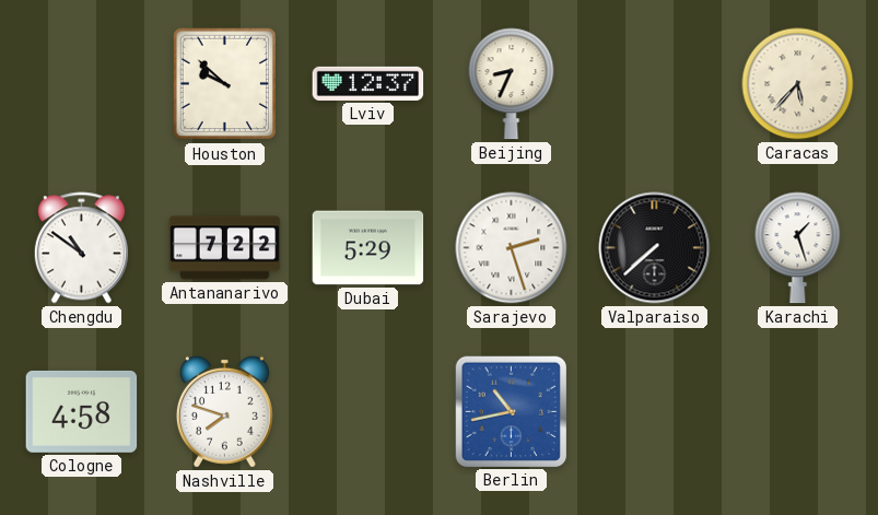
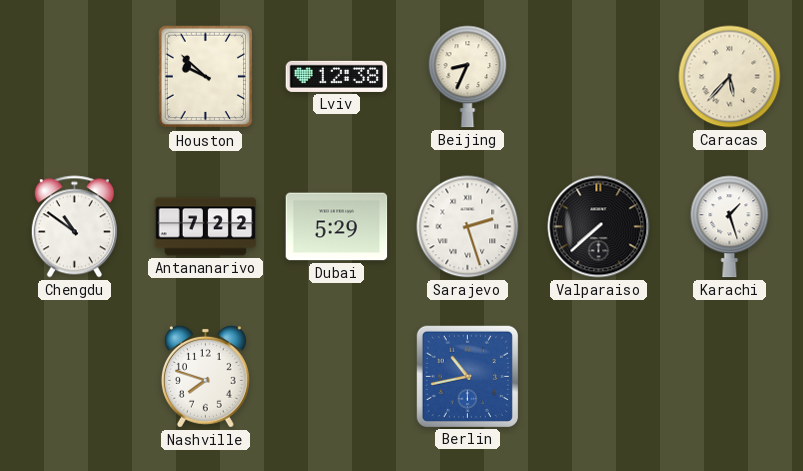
Lviv: 12:37 -> 12:38
Cologne: 4:58 -> none
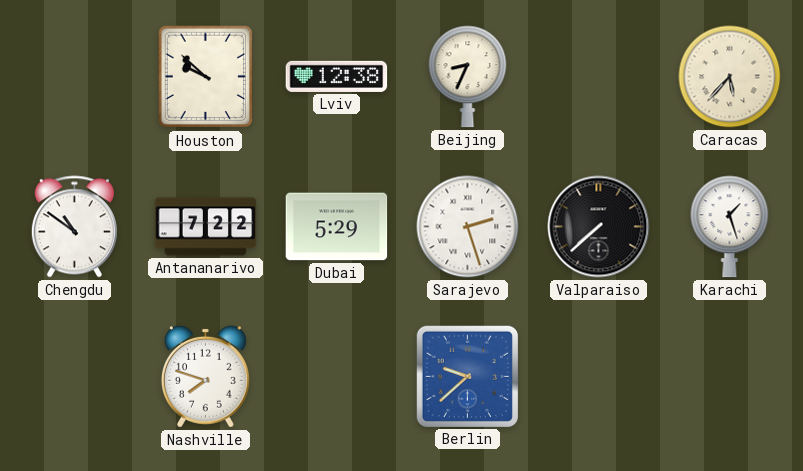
Berlin: 10:43 -> 9:38
